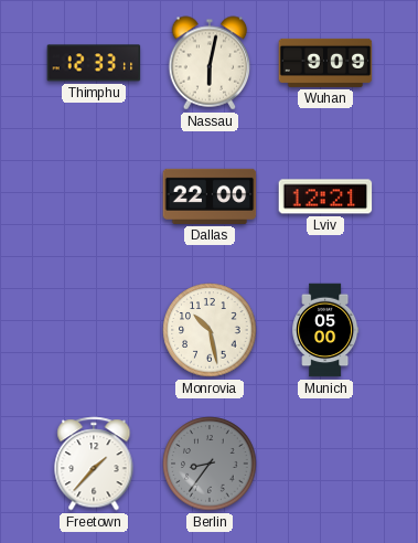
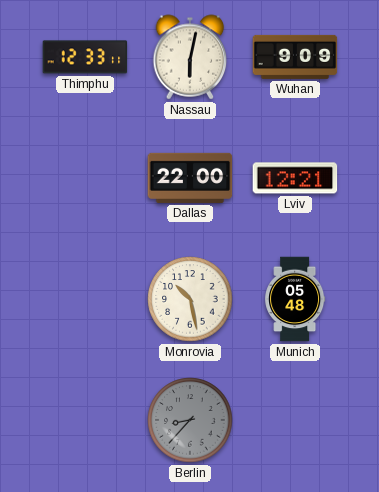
Munich: 05:00 -> 05:48
Freetown: 1:37 -> none
Berlin: 8:36 -> 8:37
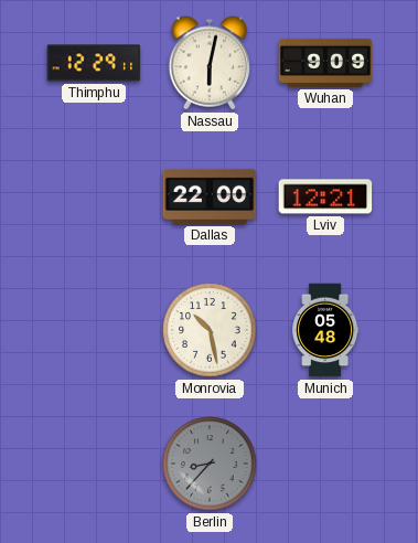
Thimphu: 12:33 -> 12:29
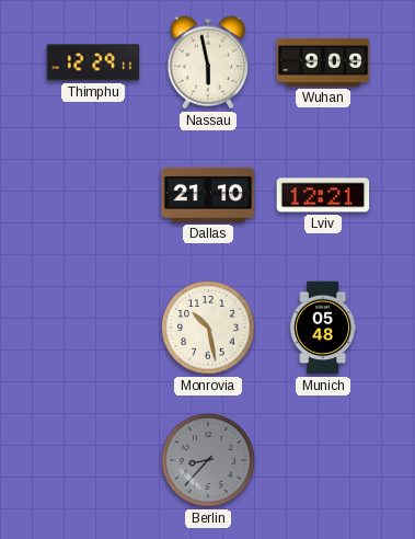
Nassau: 6:02 -> 5:58
Dallas: 22:00 -> 21:10
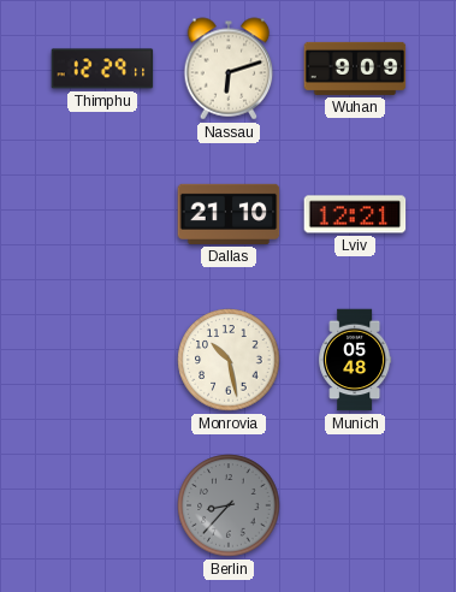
Nassau: 5:58 -> 6:12
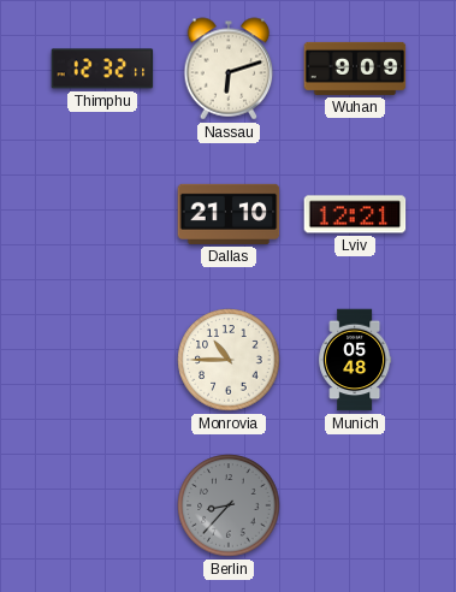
Thimphu: 12:29 -> 12:32
Monrovia: 10:28 -> 10:45
